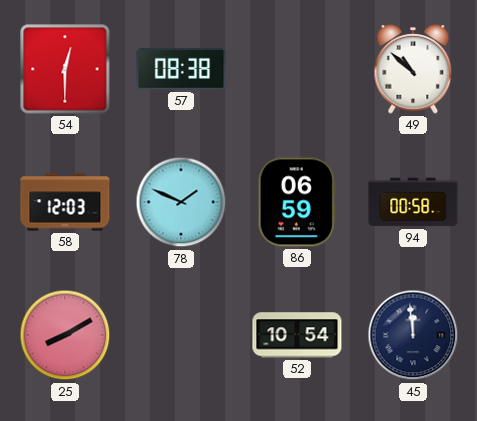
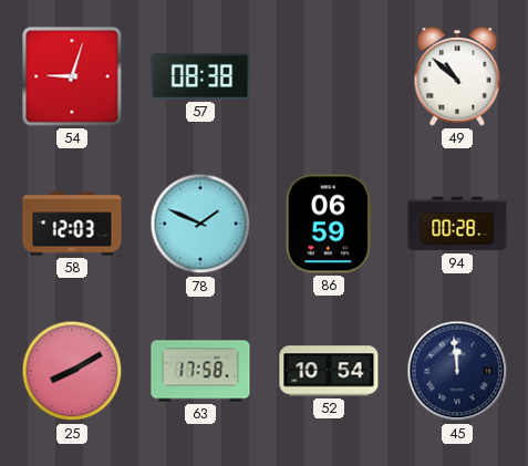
54: 12:30 -> 9:03
94: 00:58 -> 00:28
63: none -> 17:58
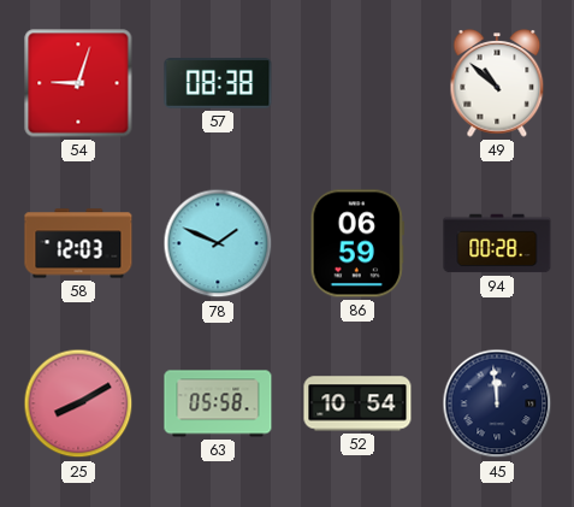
63: 17:58 -> 05:58
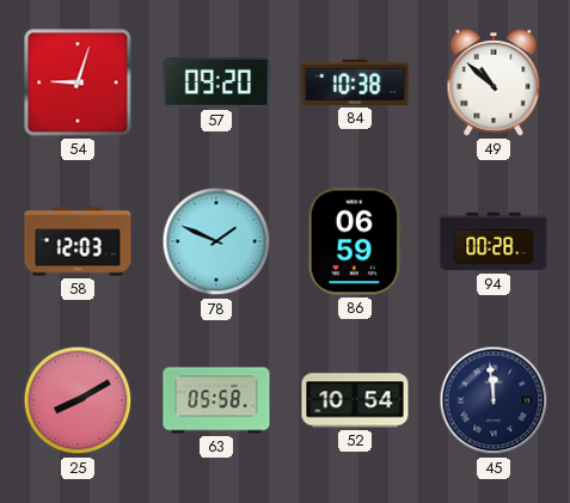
57: 08:38 -> 09:20
84: none -> 10:38
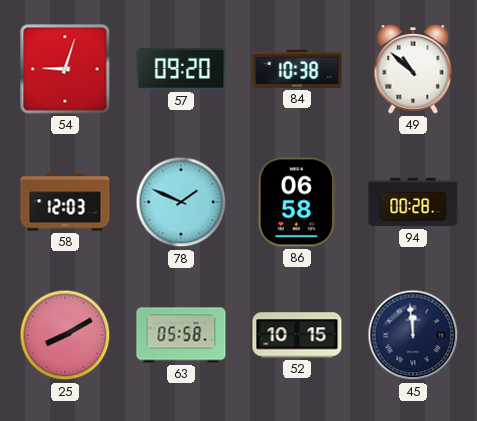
86: 06:59 -> 06:58
52: 10:54 -> 10:15
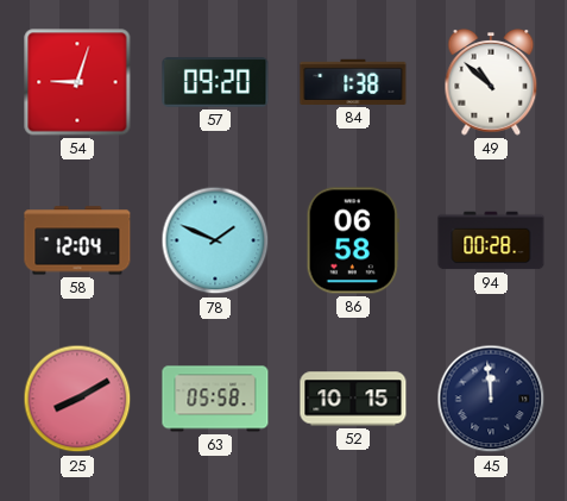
84: 10:38 -> 1:38
58: 12:03 -> 12:04
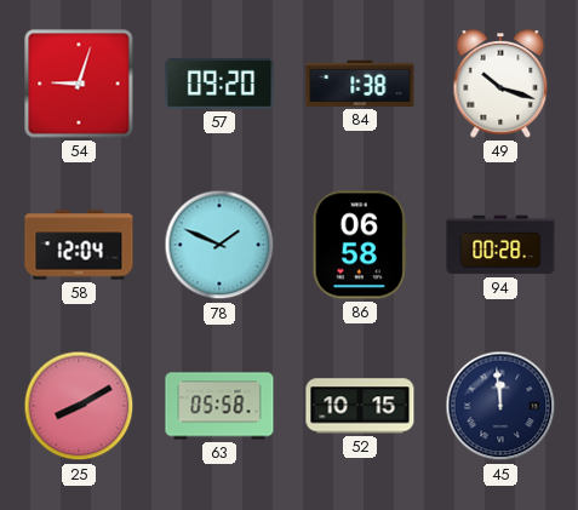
49: 10:52 -> 10:18
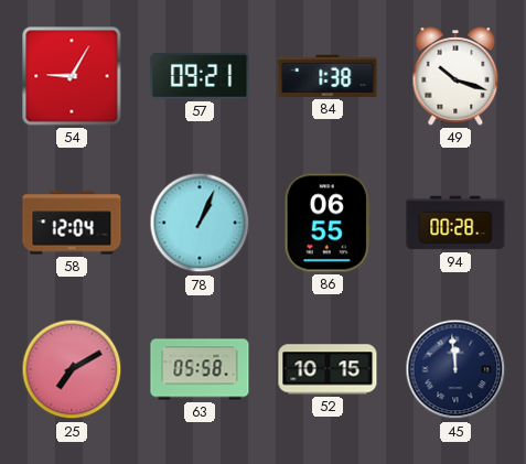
54: 9:03 -> 9:05
57: 09:20 -> 09:21
78: 1:49 -> 1:04
86: 06:58 -> 06:55
25: 8:10 -> 7:10
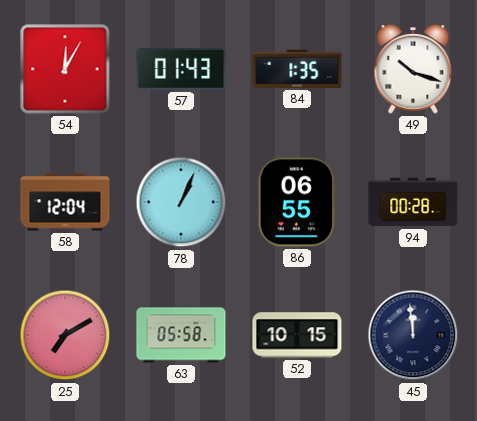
54: 9:05 -> 12:05
57: 09:21 -> 01:43
84: 1:38 -> 1:35
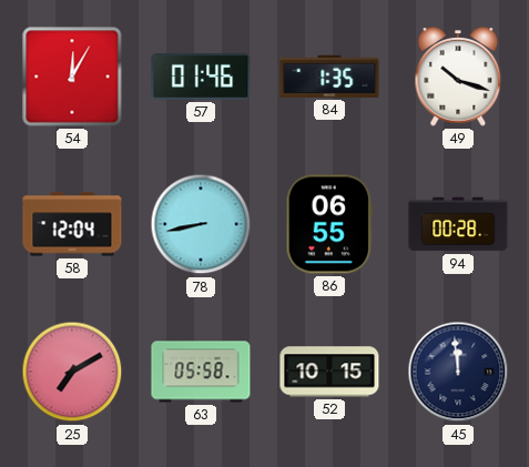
57: 01:43 -> 01:46
78: 1:04 -> 8:43
